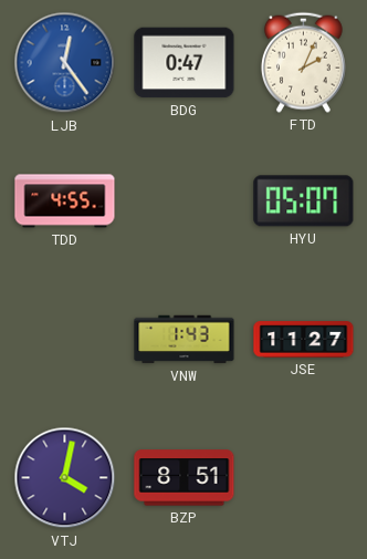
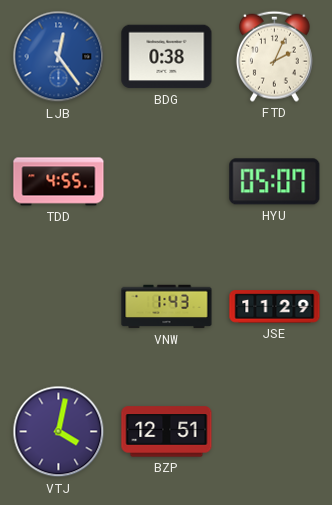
BDG: 0:47 -> 0:38
JSE: 11:27 -> 11:29
BZP: 8:51 -> 12:51
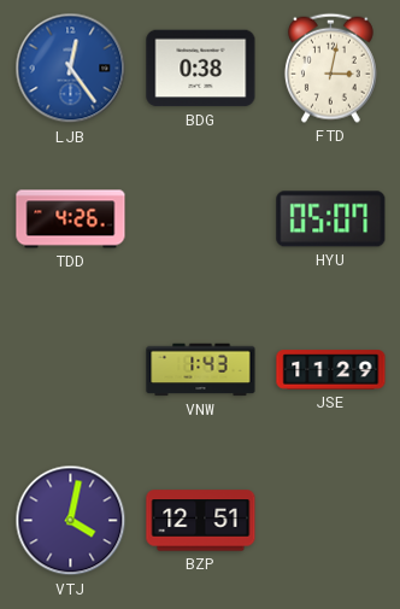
FTD: 2:04 -> 3:02
TDD: 4:55 -> 4:26
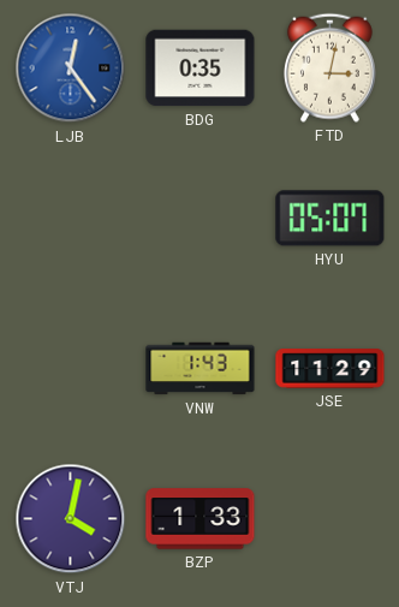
BDG: 0:38 -> 0:35
TDD: 4:26 -> none
BZP: 12:51 -> 1:33
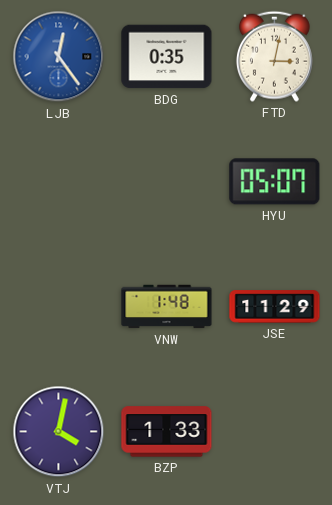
VNW: 1:43 -> 1:48
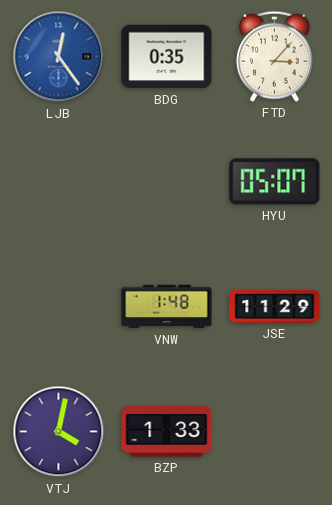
FTD: 3:02 -> 3:07
